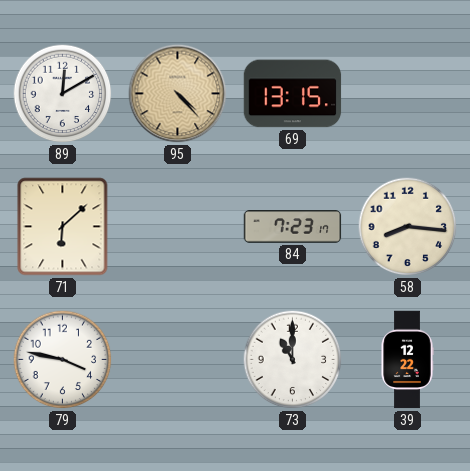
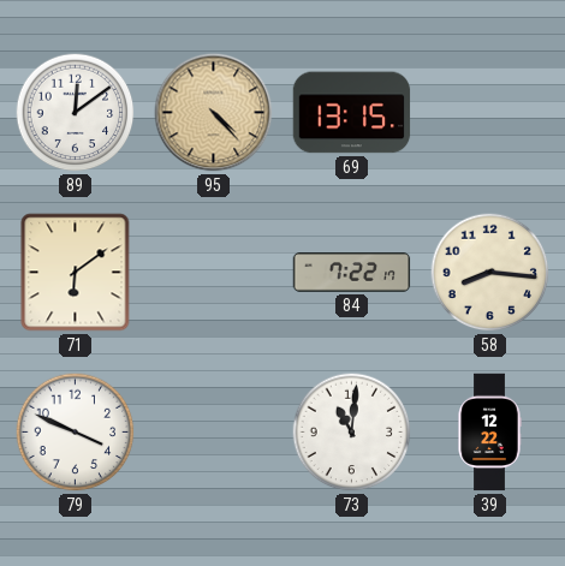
89: 12:10 -> 12:09
71: 6:08 -> 6:09
84: 7:23 -> 7:22
79: 3:47 -> 3:49
73: 11:00 -> 11:01
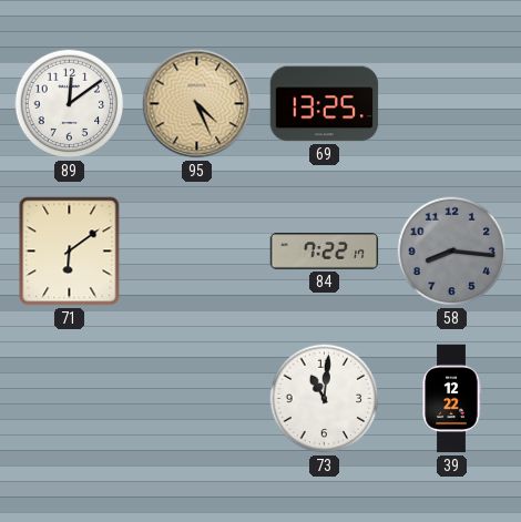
95: 4:23 -> 4:26
69: 13:15 -> 13:25
58 dial: cream -> grey
79: 3:49 -> none
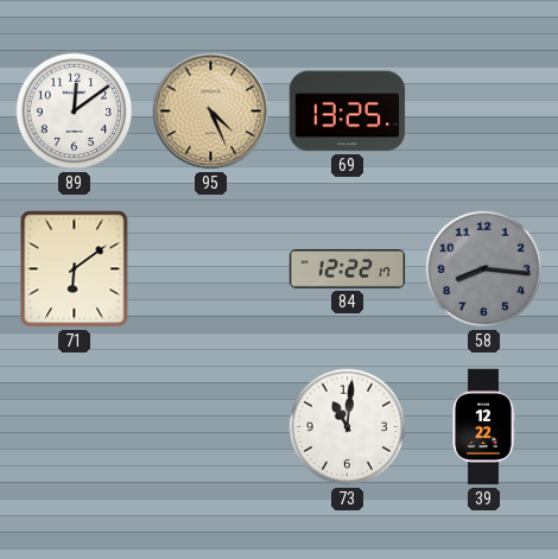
84: 7:22 -> 12:22
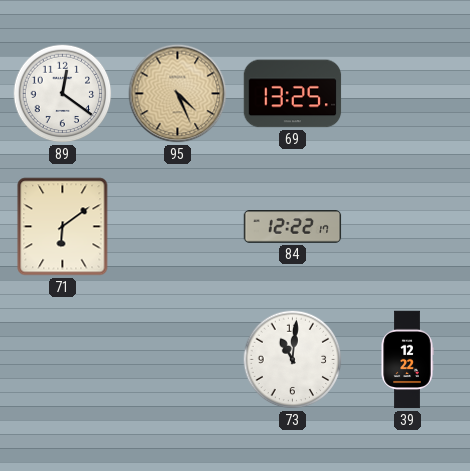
89: 12:09 -> 12:21
58: 8:16 -> none
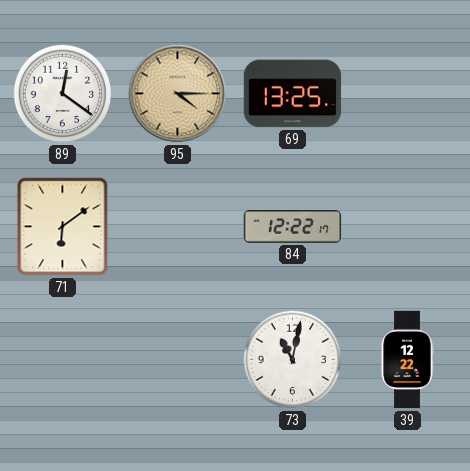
95: 4:26 -> 4:15
73: 11:01 -> 11:02
